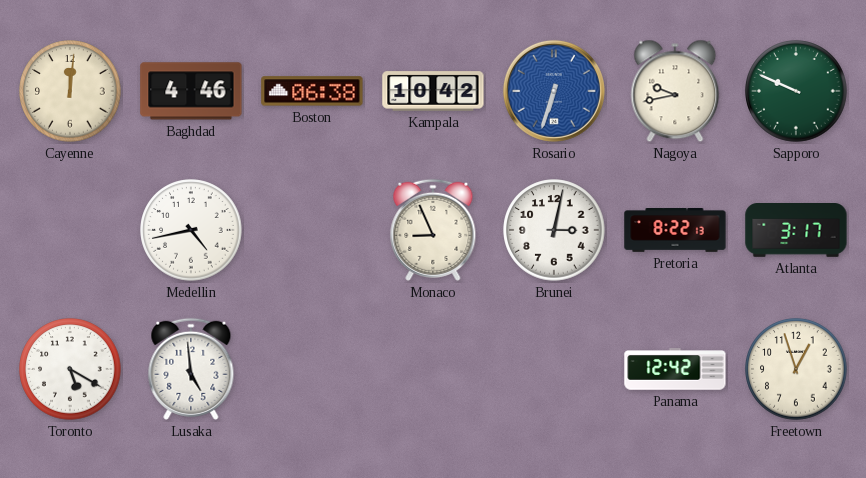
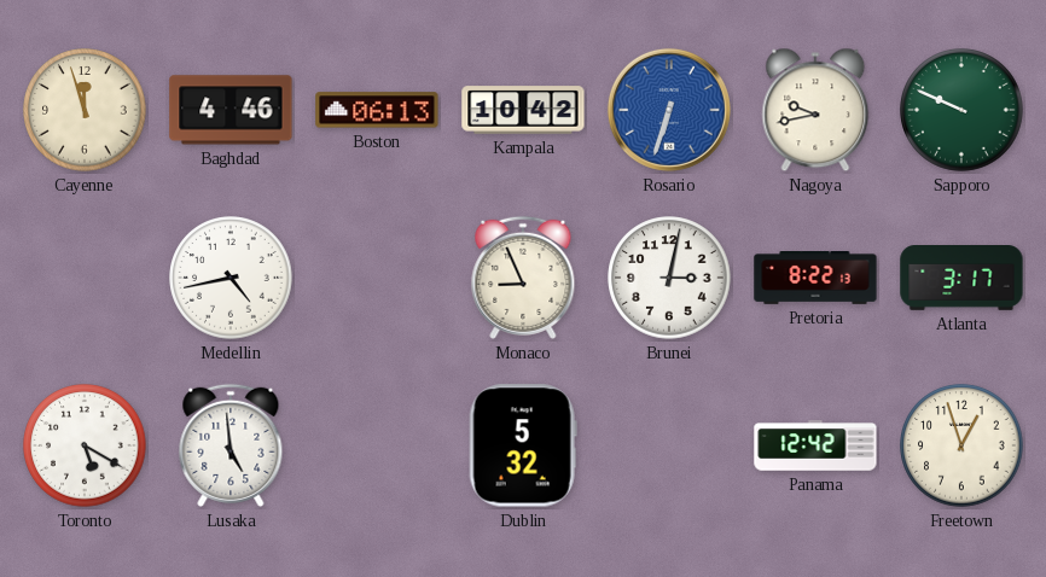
Cayenne: 12:01 -> 11:57
Boston: 06:38 -> 06:13
Dublin: none -> 5:32
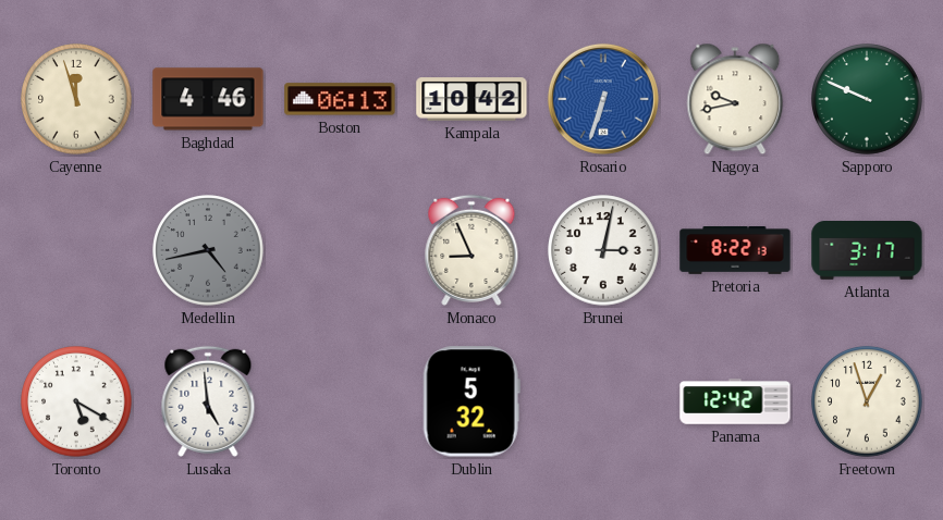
Medellin dial: white -> grey
